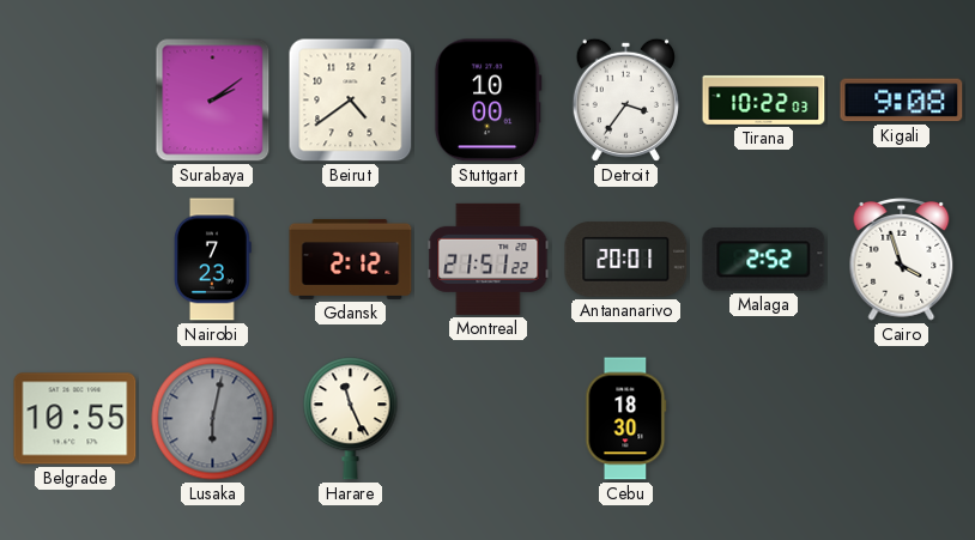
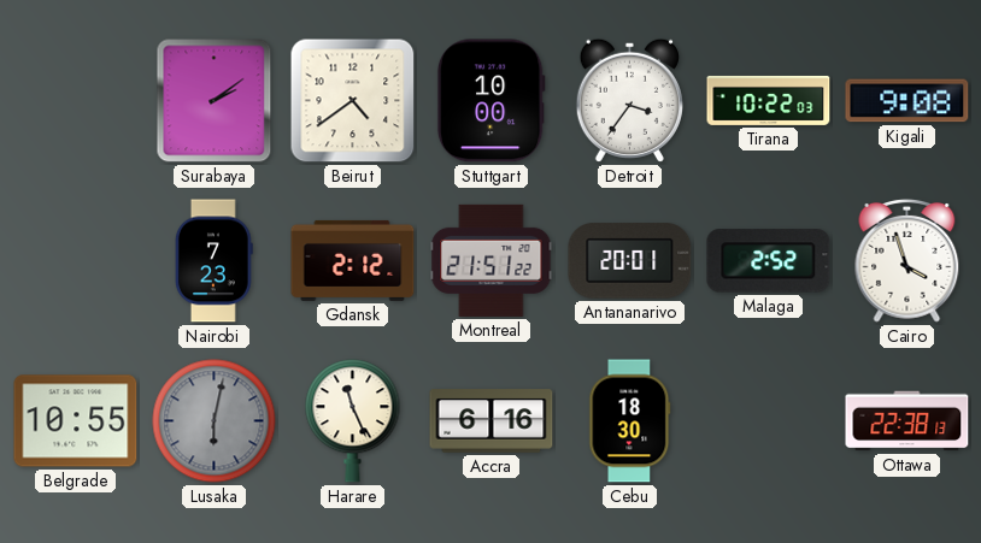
Accra: none -> 6:16
Ottawa: none -> 22:38
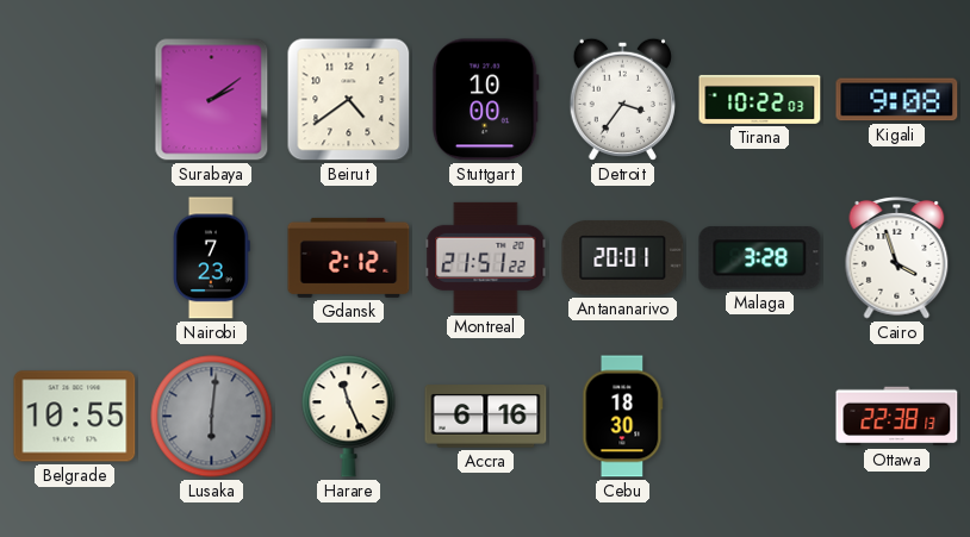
Malaga: 2:52 -> 3:28
Lusaka: 6:02 -> 6:01
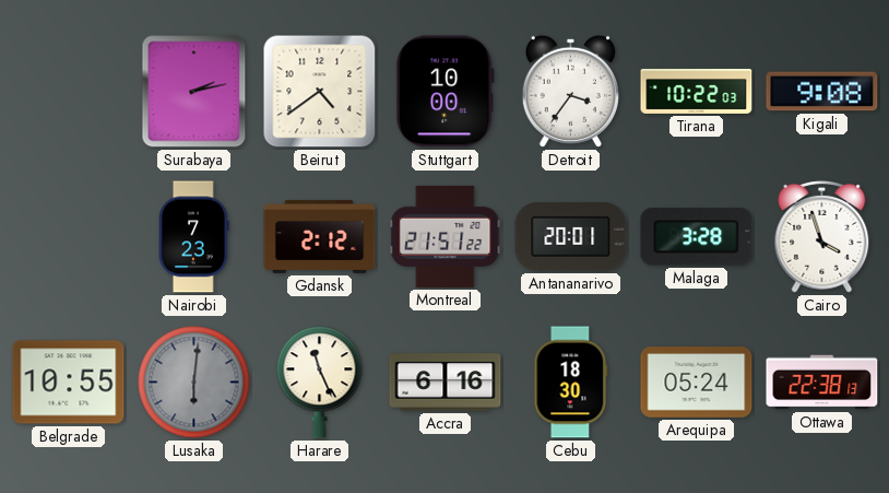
Surabaya: 2:09 -> 2:13
Arequipa: none -> 05:24
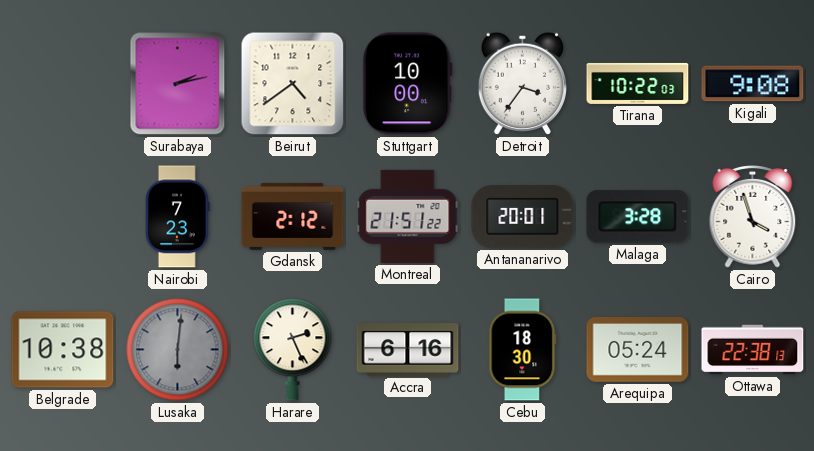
Belgrade: 10:55 -> 10:38
Harare: 11:26 -> 2:26
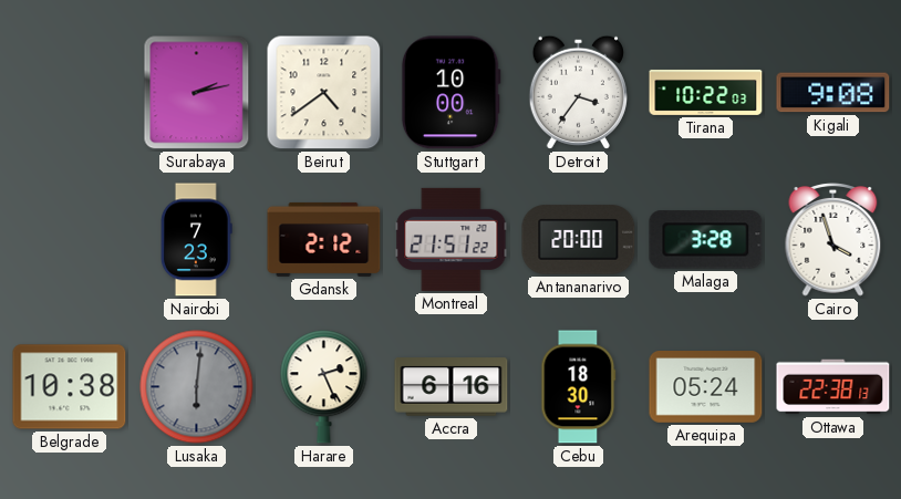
Antananarivo: 20:01 -> 20:00
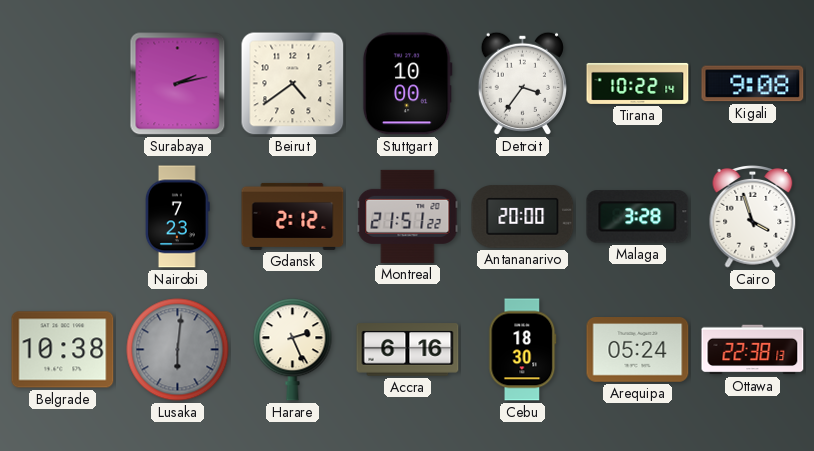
Tirana: 10:22:03 -> 10:22:14
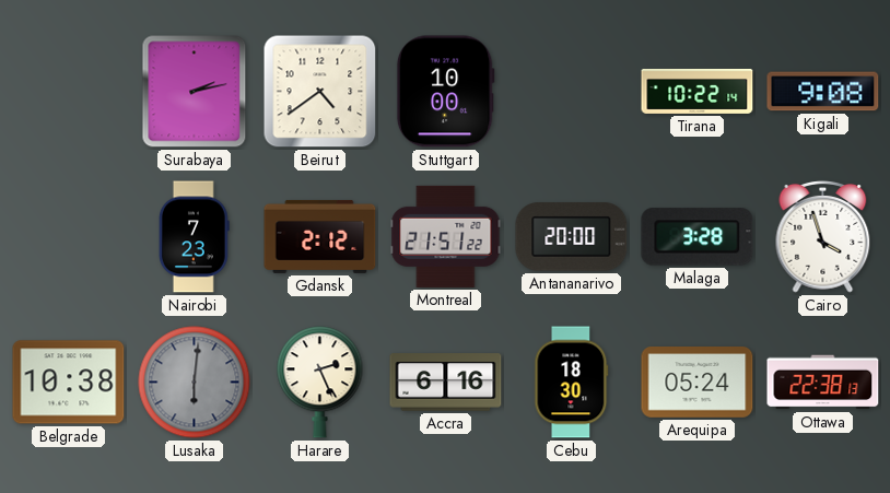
Detroit: 3:36 -> none
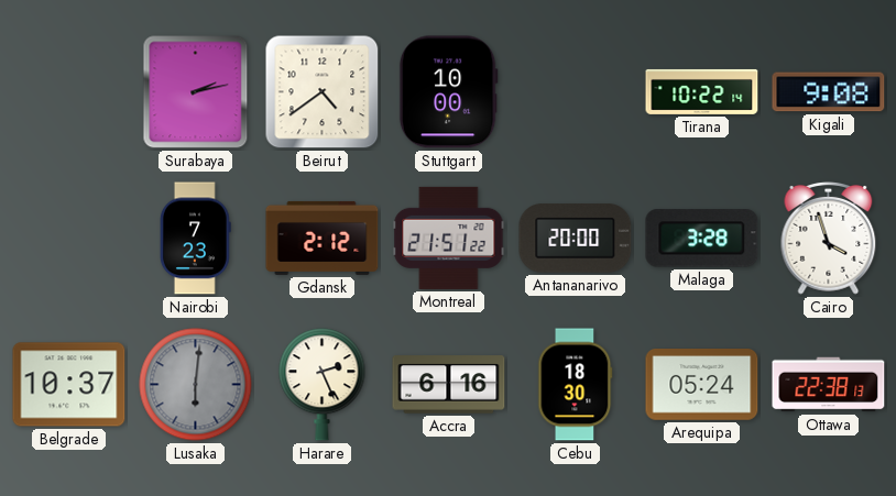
Belgrade: 10:38 -> 10:37
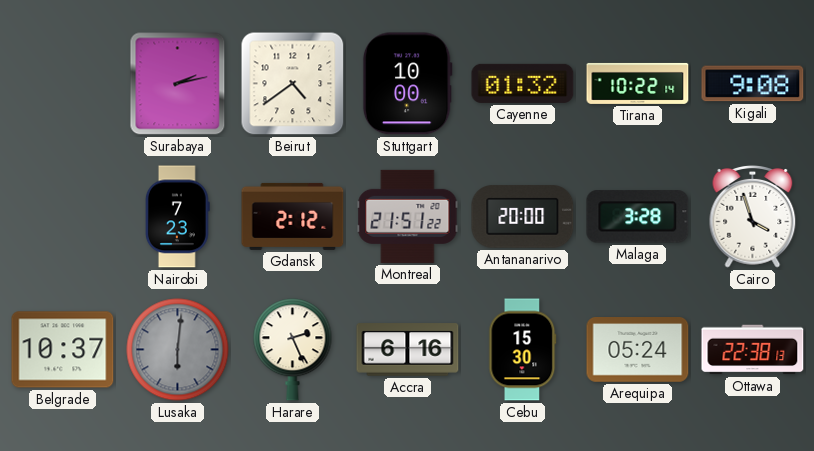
Cayenne: none -> 01:32
Cebu: 18:30 -> 15:30
